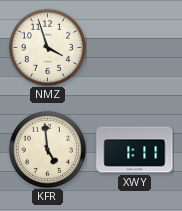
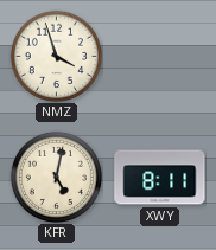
KFR: 4:59 -> 5:02
XWY: 1:11 -> 8:11
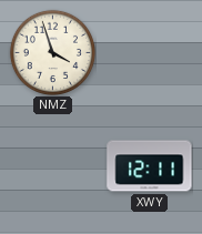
KFR: 5:02 -> none
XWY: 8:11 -> 12:11
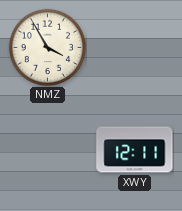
NMZ: 3:57 -> 3:55
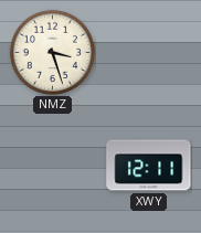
NMZ: 3:55 -> 3:27
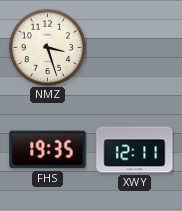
FHS: none -> 19:35
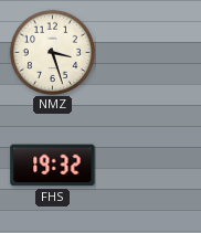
FHS: 19:35 -> 19:32
XWY: 12:11 -> none
